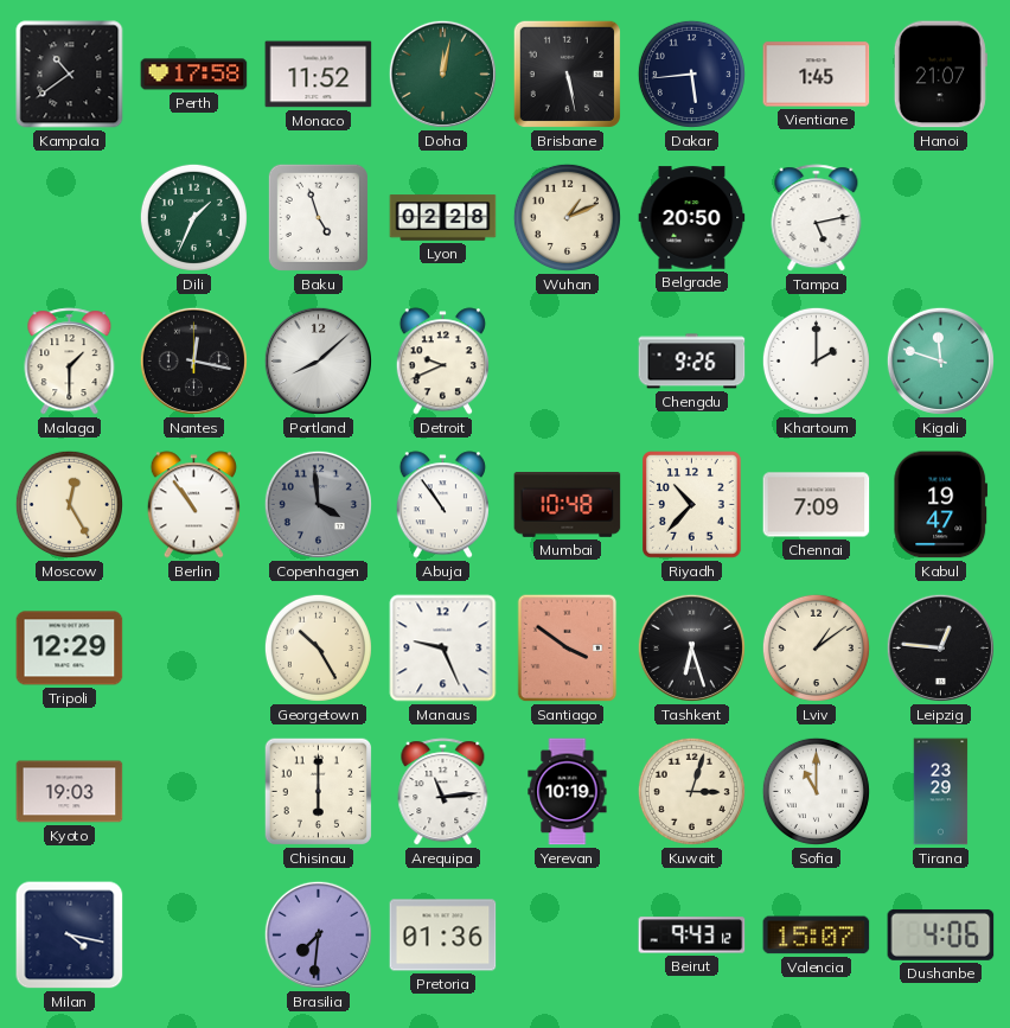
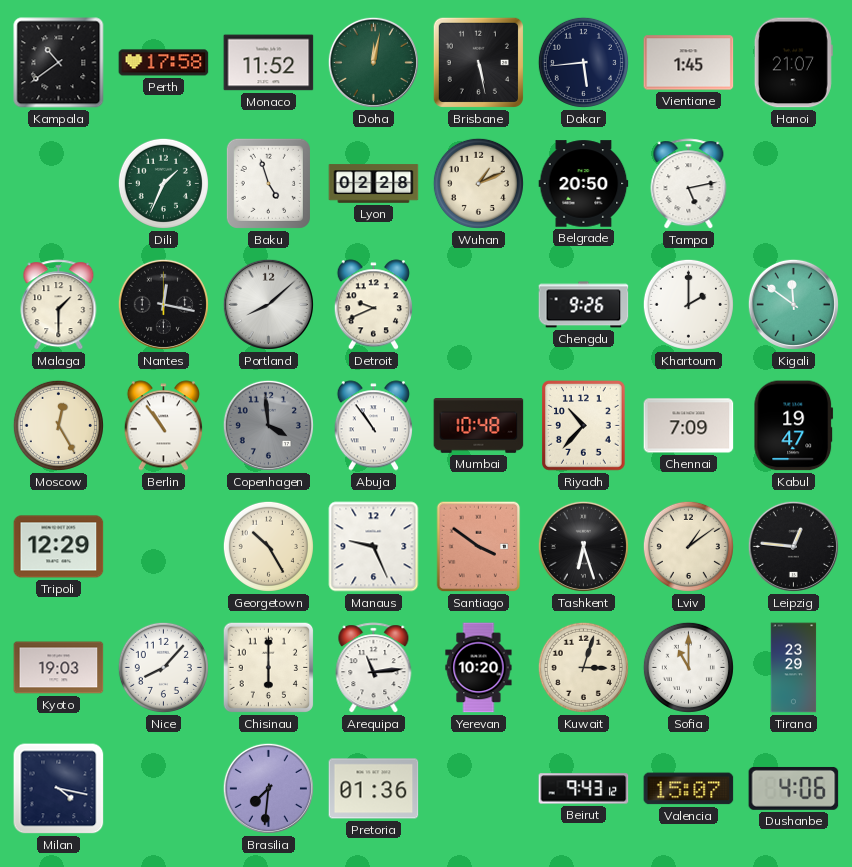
Kigali: 11:48 -> 11:51
Nice: none -> 8:07
Yerevan: 10:19 -> 10:20
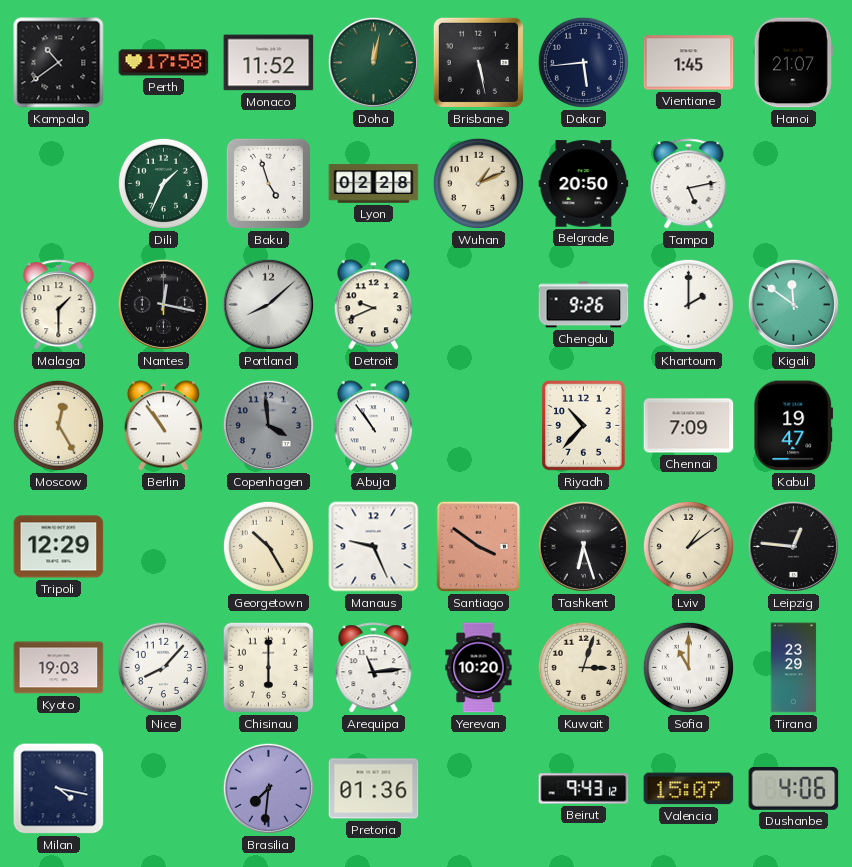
Mumbai: 10:48 -> none
